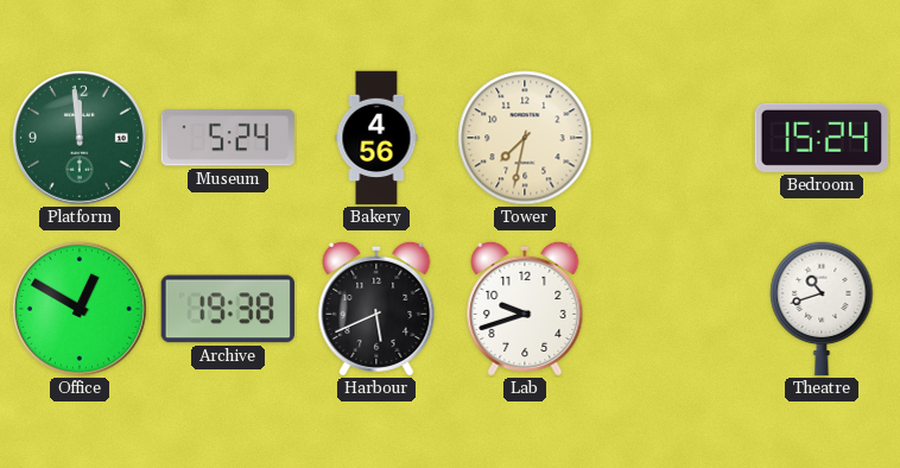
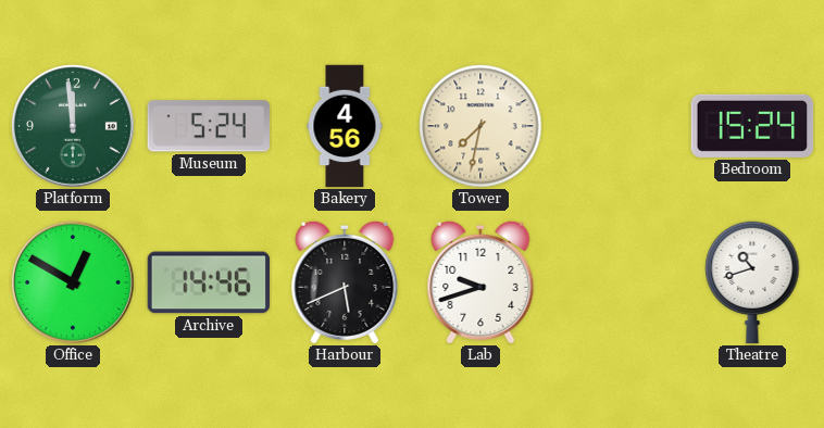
Archive: 19:38 -> 14:46
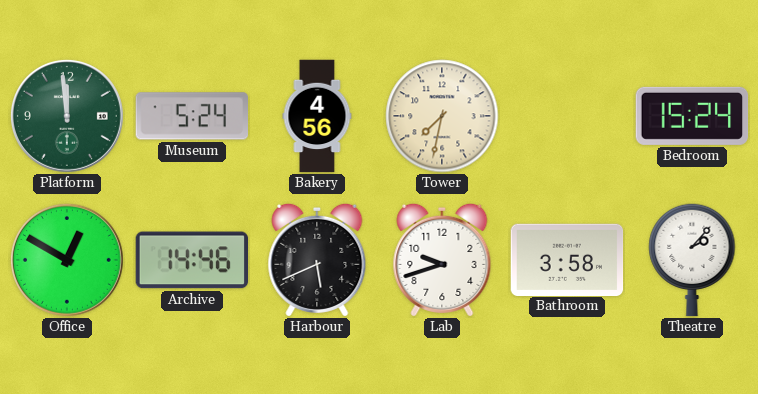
Bathroom: none -> 3:58
Theatre: 10:42 -> 2:07
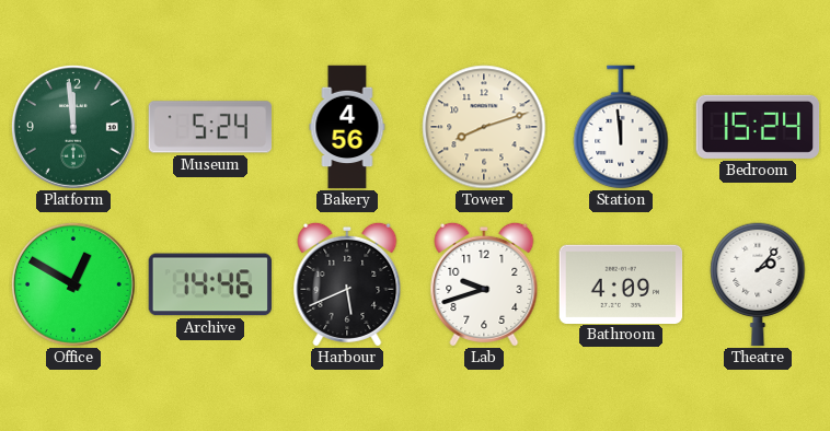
Tower: 7:32 -> 8:12
Station: none -> 11:59
Bathroom: 3:58 -> 4:09
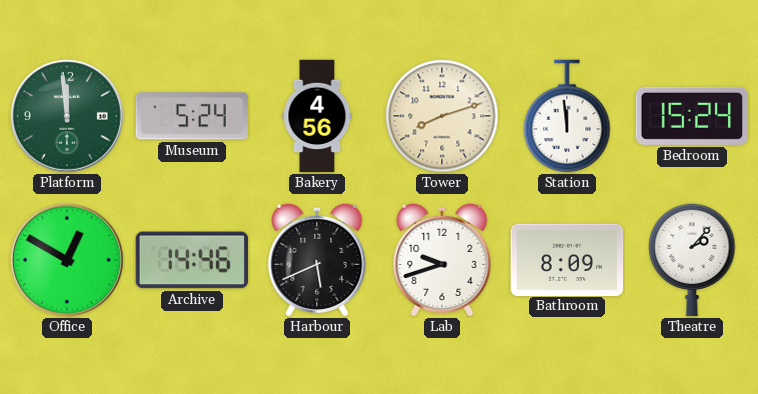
Bathroom: 4:09 -> 8:09
